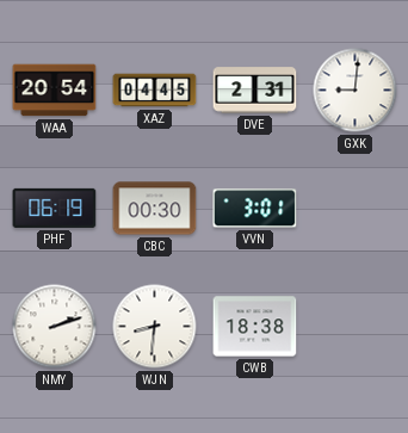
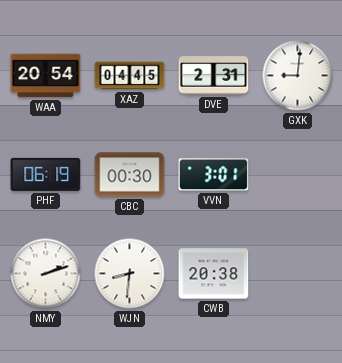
CWB: 18:38 -> 20:38
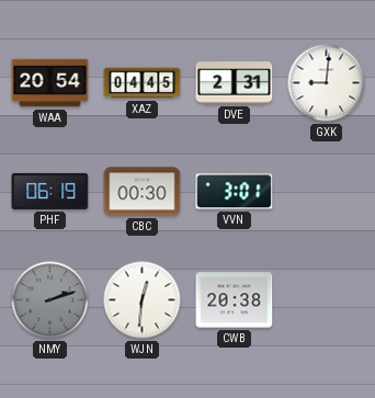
NMY dial: white -> grey
WJN: 8:31 -> 12:31
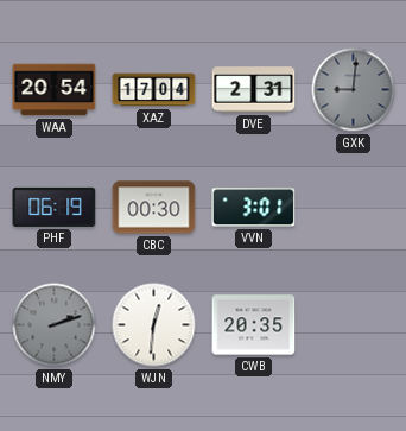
XAZ: 04:45 -> 17:04
GXK dial: white -> grey
CWB: 20:38 -> 20:35
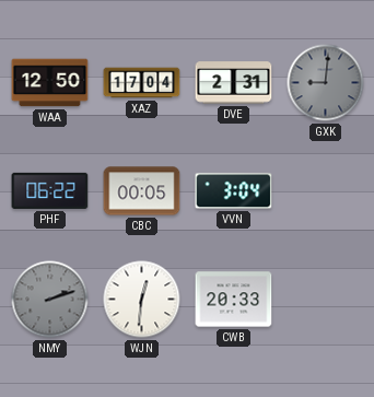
WAA: 20:54 -> 12:50
PHF: 06:19 -> 06:22
CBC: 00:30 -> 00:05
VVN: 3:01 -> 3:04
CWB: 20:35 -> 20:33
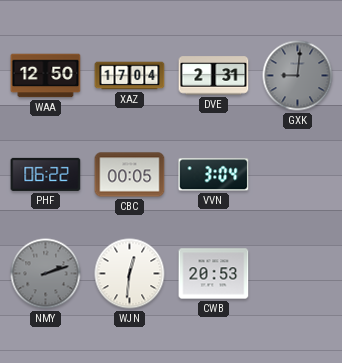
CWB: 20:33 -> 20:53
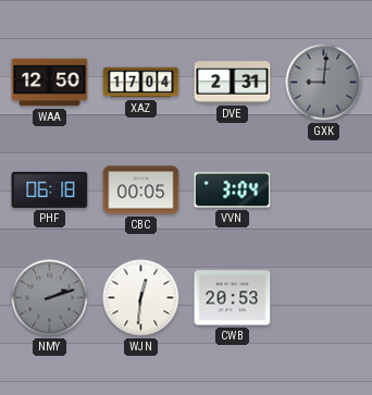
PHF: 06:22 -> 06:18
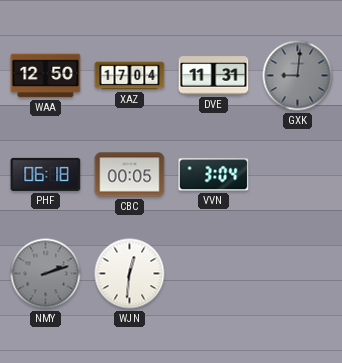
DVE: 2:31 -> 11:31
CWB: 20:53 -> none
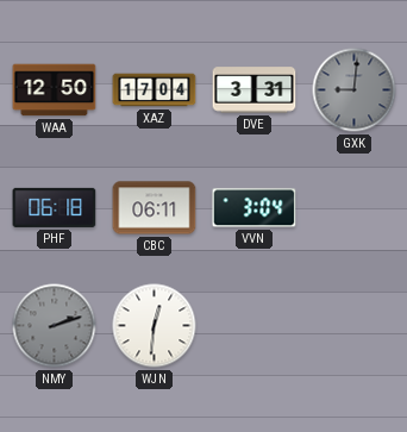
DVE: 11:31 -> 3:31
CBC: 00:05 -> 06:11
